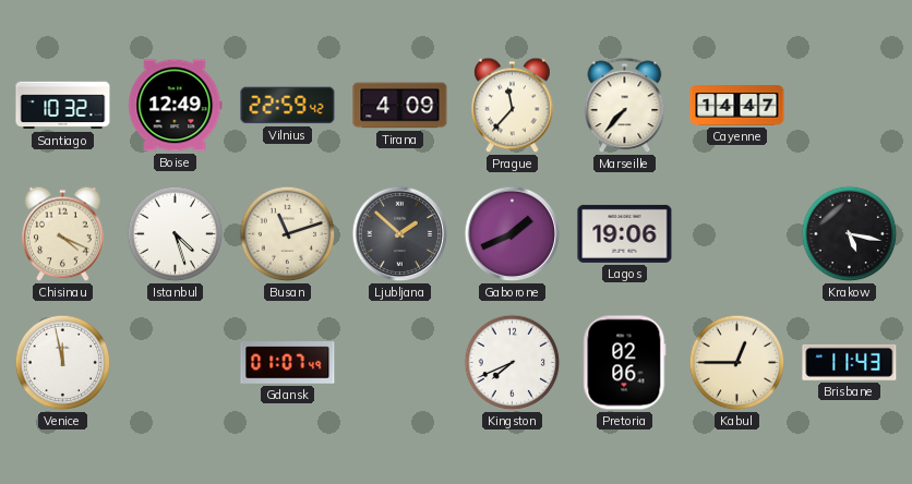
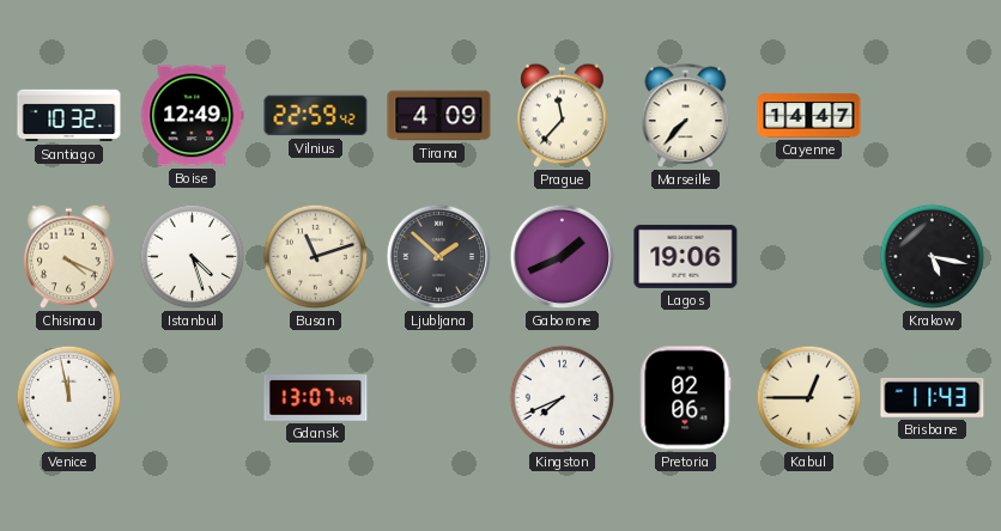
Gdansk: 01:07 -> 13:07
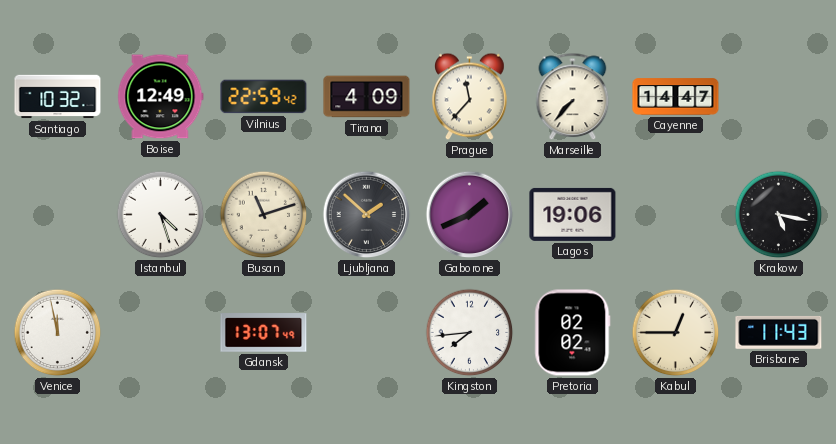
Chisinau: 4:19 -> none
Kingston: 7:41 -> 7:44
Pretoria: 02:06 -> 02:02
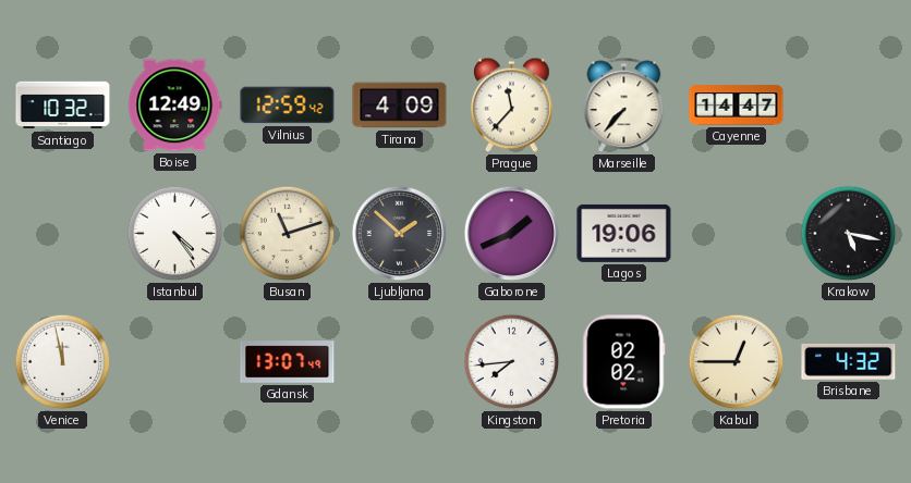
Vilnius: 22:59 -> 12:59
Istanbul: 4:27 -> 4:24
Brisbane: 11:43 -> 4:32
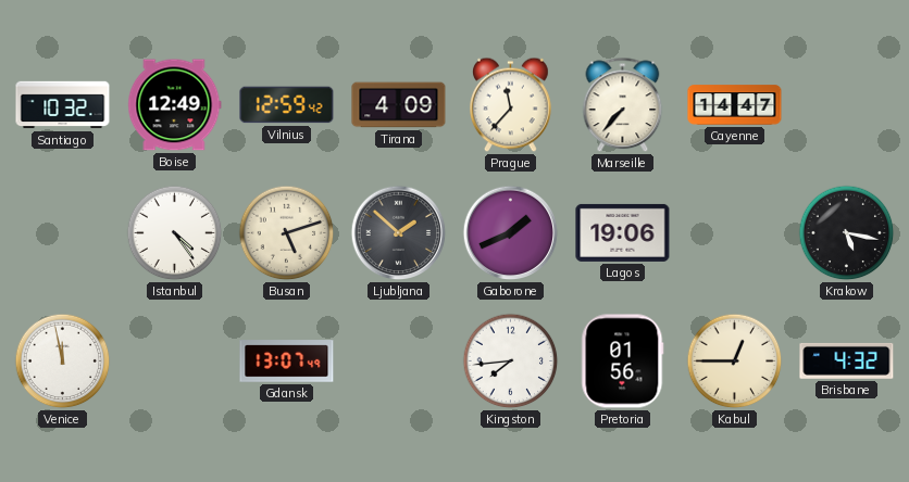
Busan: 11:12 -> 5:12
Pretoria: 02:02 -> 01:56
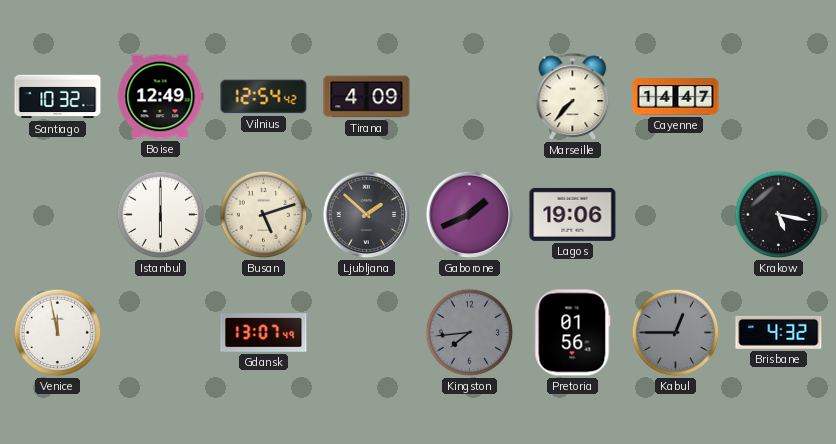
Vilnius: 12:59 -> 12:54
Prague: 11:37 -> none
Istanbul: 4:24 -> 6:00
Kingston dial: white -> grey
Kabul dial: cream -> grey
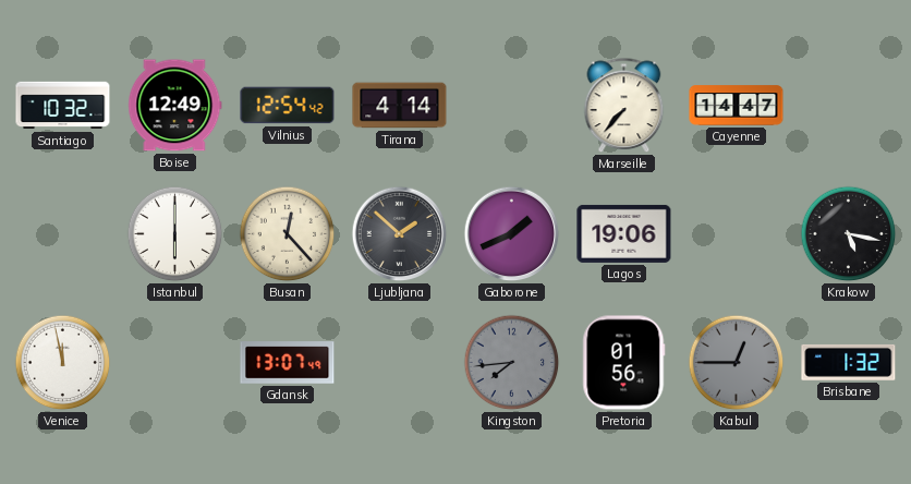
Tirana: 4:09 -> 4:14
Busan: 5:12 -> 12:23
Brisbane: 4:32 -> 1:32
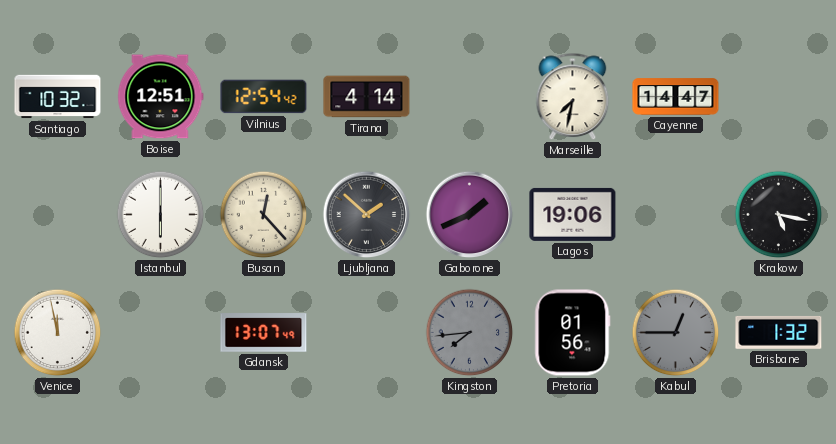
Boise: 12:49 -> 12:51
Marseille: 7:37 -> 7:32
